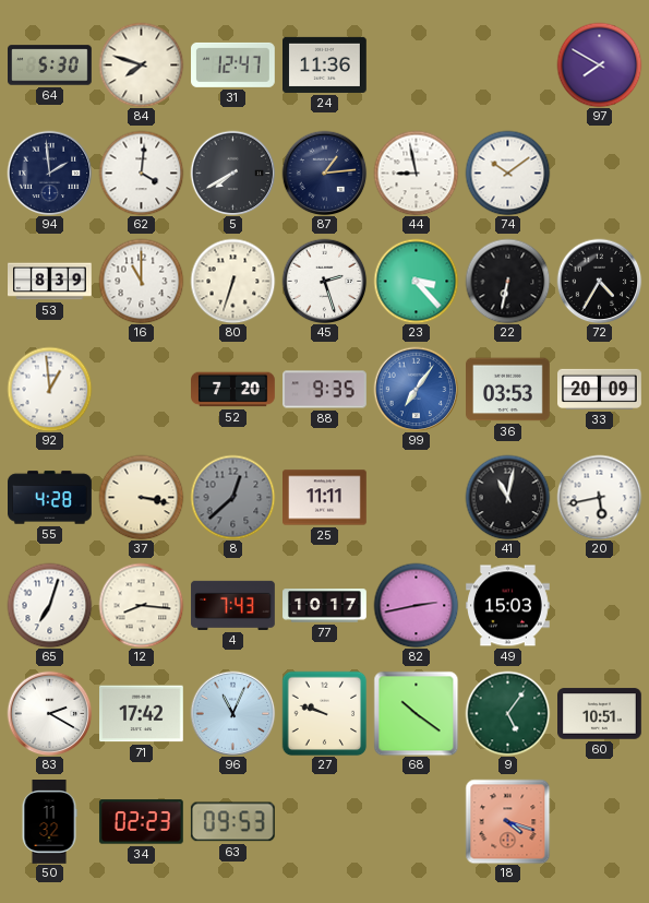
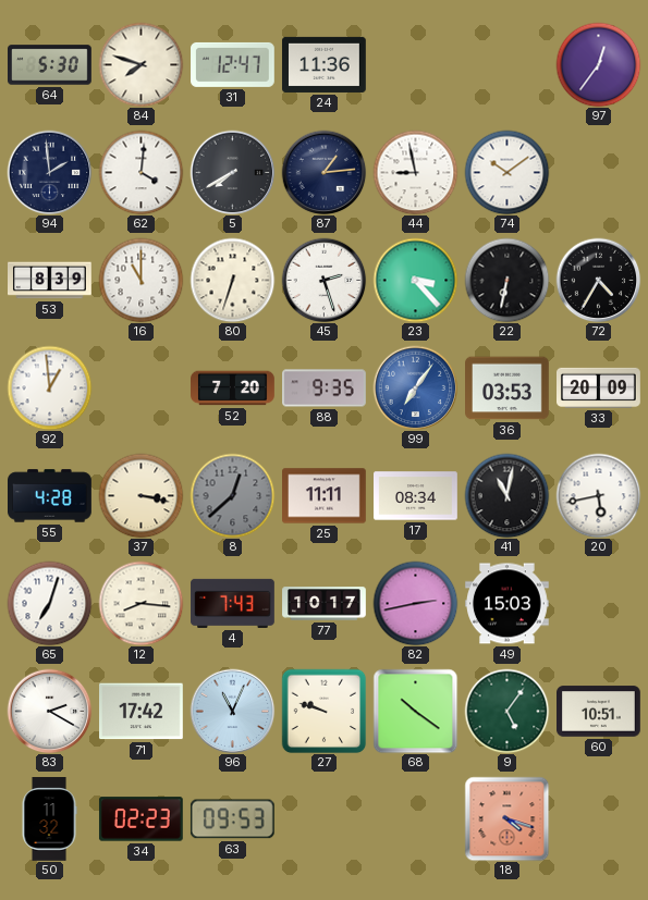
97: 7:50 -> 12:36
17: none -> 08:34
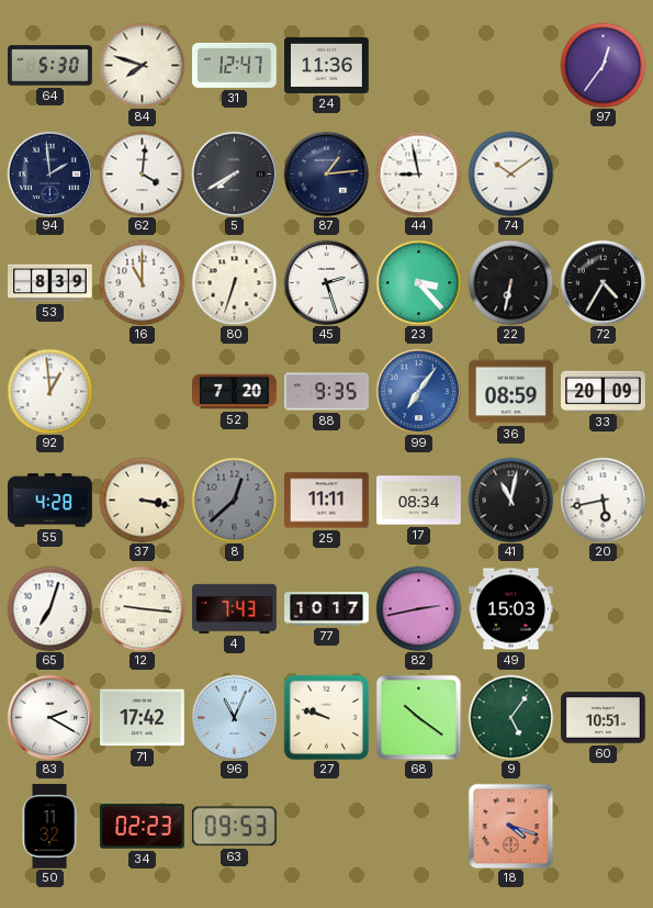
36: 03:53 -> 08:59
12: 8:16 -> 9:16
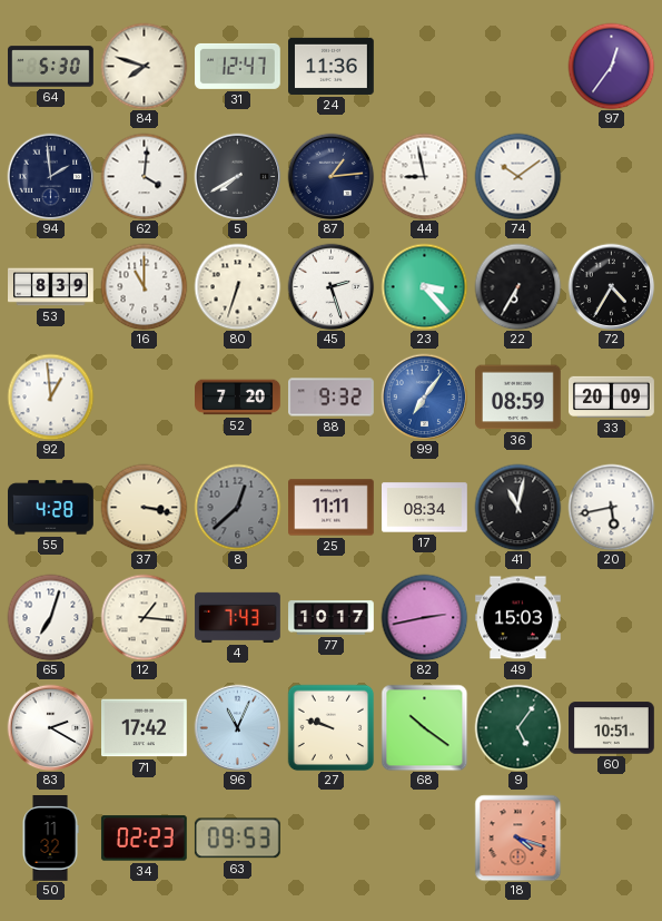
22: 6:32 -> 6:35
88: 9:35 -> 9:32
12: 9:16 -> 1:16
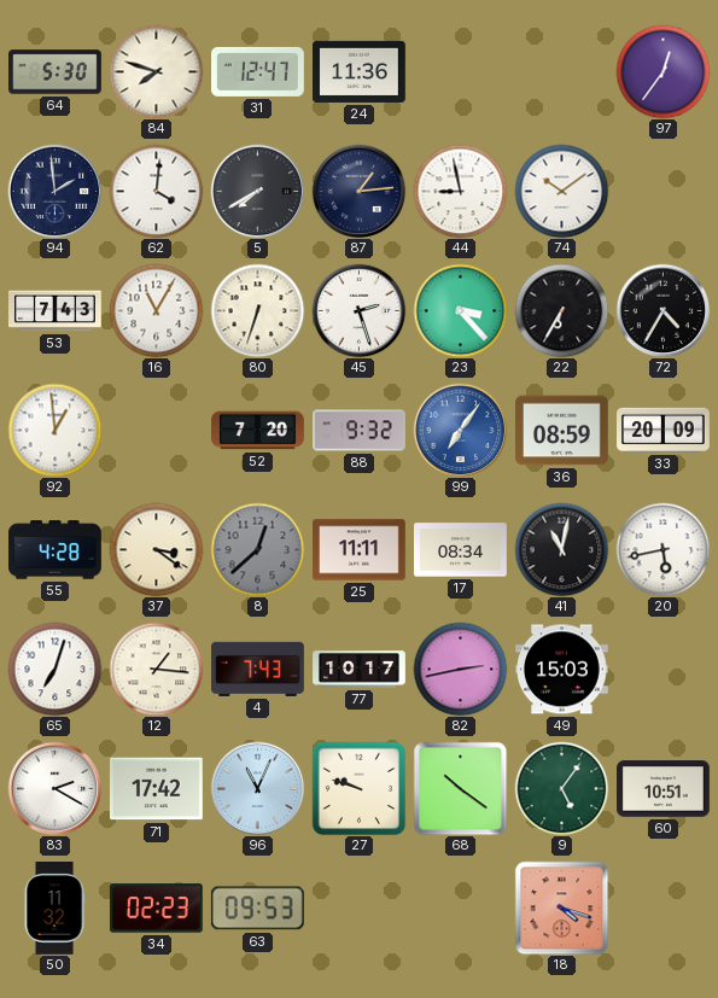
53: 8:39 -> 7:43
16: 11:00 -> 11:05
37: 3:17 -> 3:21
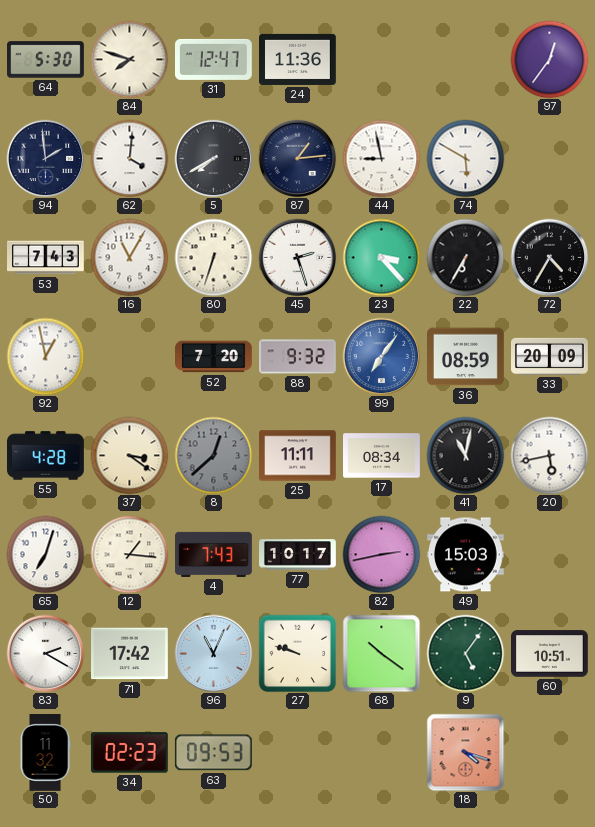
74: 10:09 -> 5:50
92: 12:59 -> 12:58
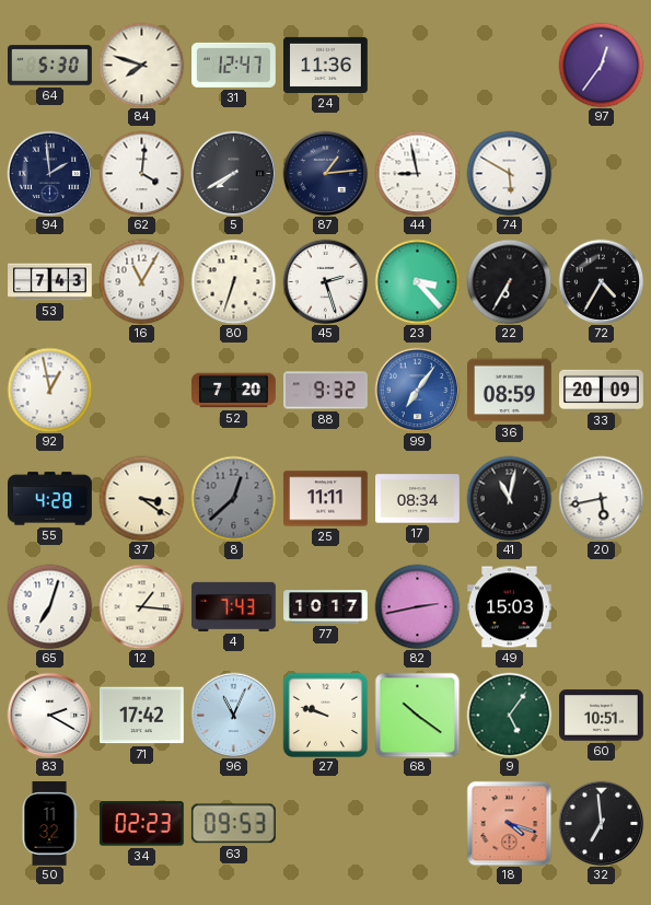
32: none -> 6:59
